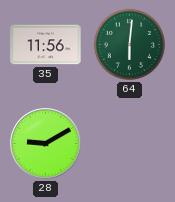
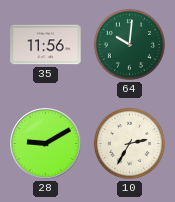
64: 6:01 -> 10:01
10: none -> 2:35
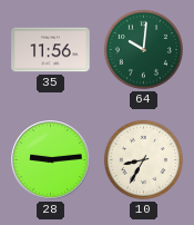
28: 9:10 -> 9:14
10: 2:35 -> 8:35
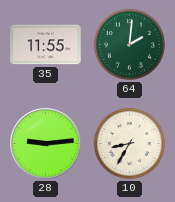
35: 11:56 -> 11:55
64: 10:01 -> 2:01
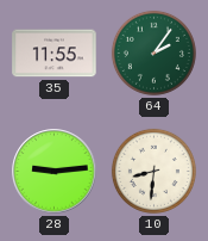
64: 2:01 -> 2:06
10: 8:35 -> 8:31
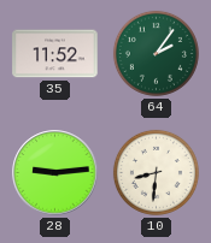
35: 11:55 -> 11:52
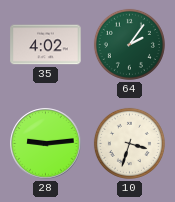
35: 11:52 -> 4:02
10: 8:31 -> 3:33
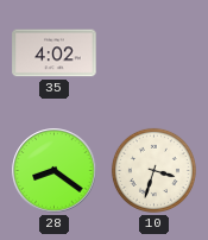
64: 2:06 -> none
28: 9:14 -> 8:21
